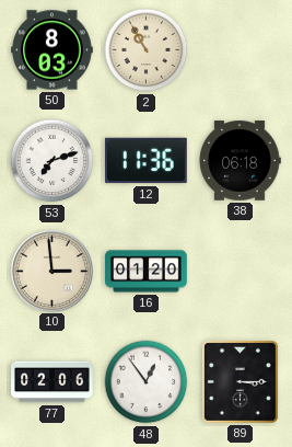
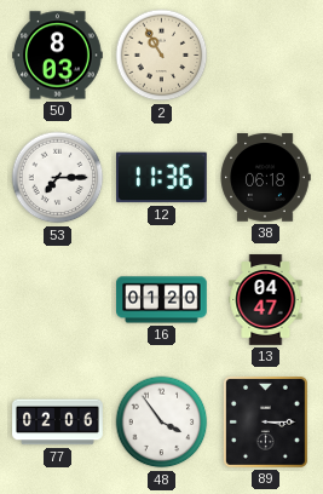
53: 7:12 -> 7:15
10: 2:59 -> none
13: none -> 04:47
48: 12:54 -> 3:54
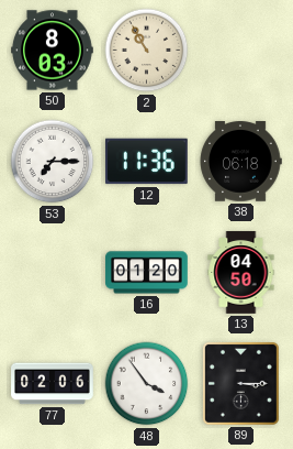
13: 04:47 -> 04:50
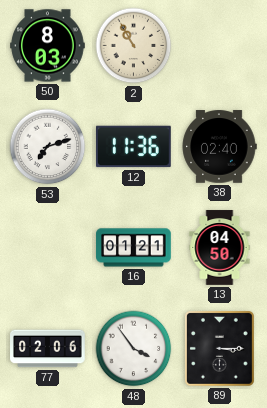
53: 7:15 -> 7:12
38: 06:18 -> 02:40
16: 01:20 -> 01:21
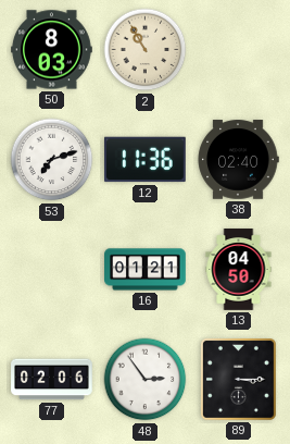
48: 3:54 -> 2:54
